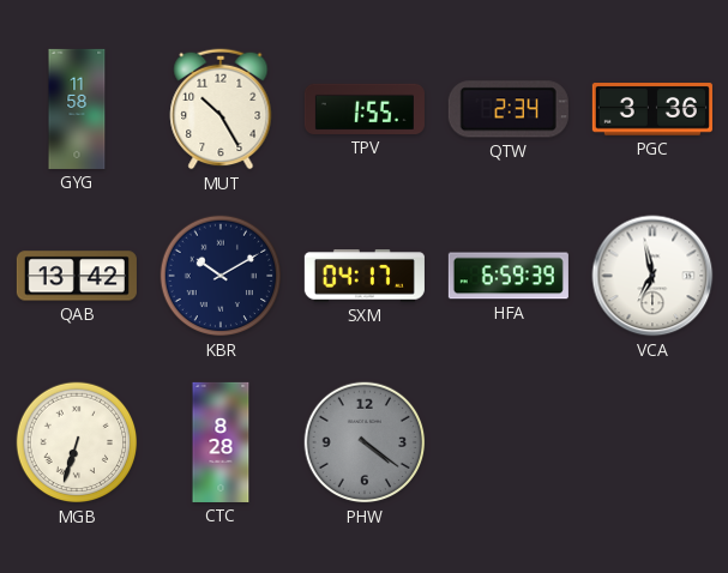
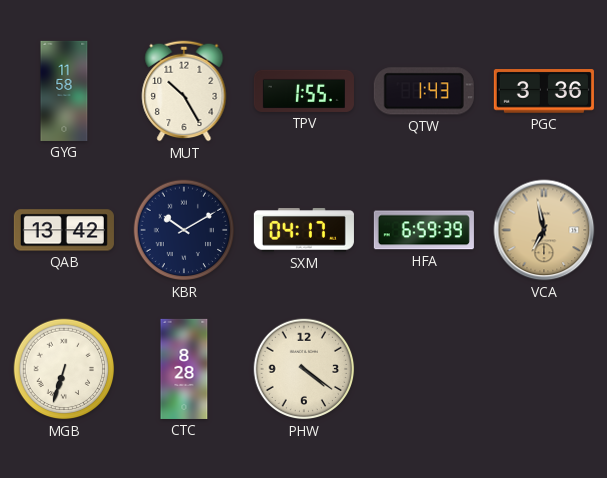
QTW: 2:34 -> 1:43
VCA dial: white -> champagne
PHW dial: grey -> cream
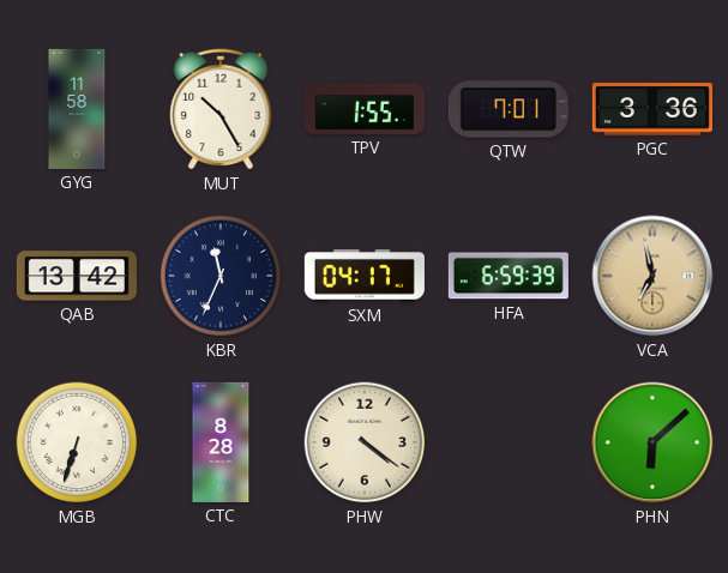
QTW: 1:43 -> 7:01
KBR: 10:10 -> 11:34
PHN: none -> 6:08
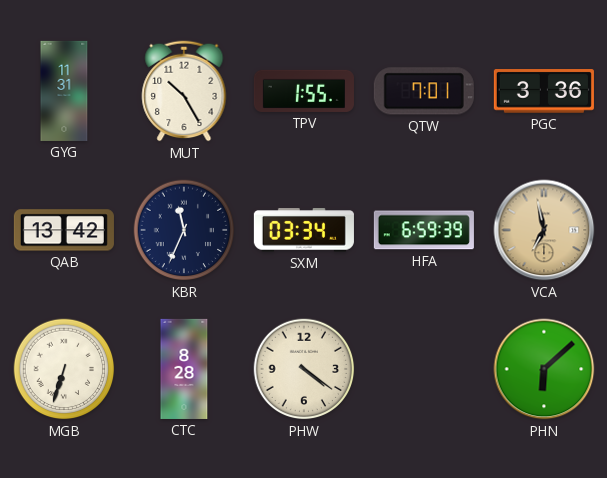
GYG: 11:58 -> 11:31
SXM: 04:17 -> 03:34
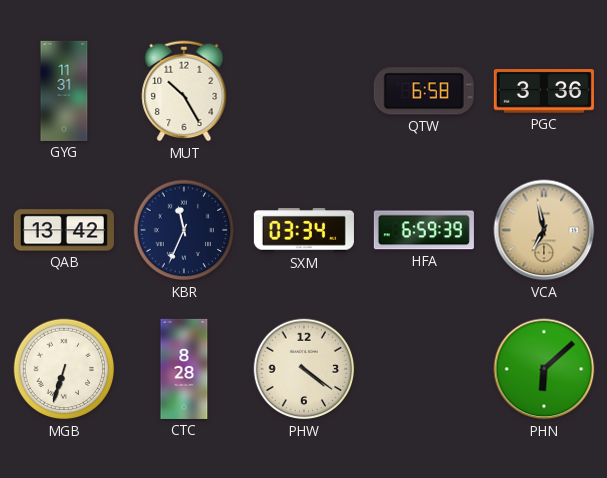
TPV: 1:55 -> none
QTW: 7:01 -> 6:58
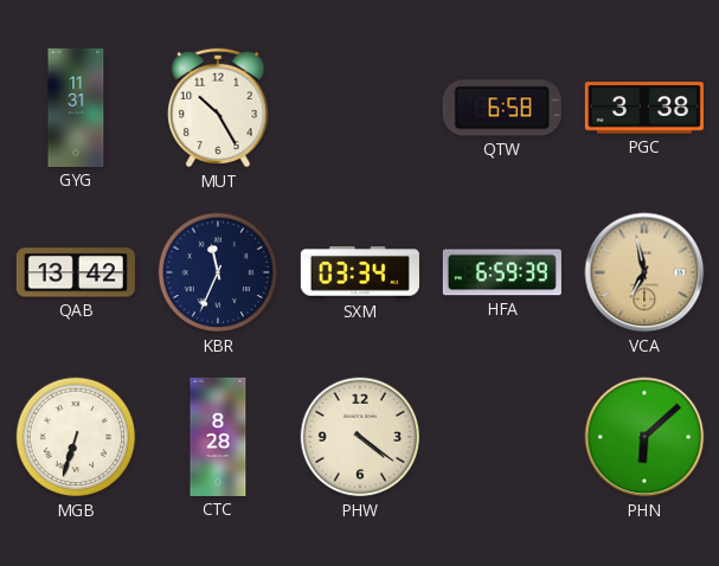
PGC: 3:36 -> 3:38
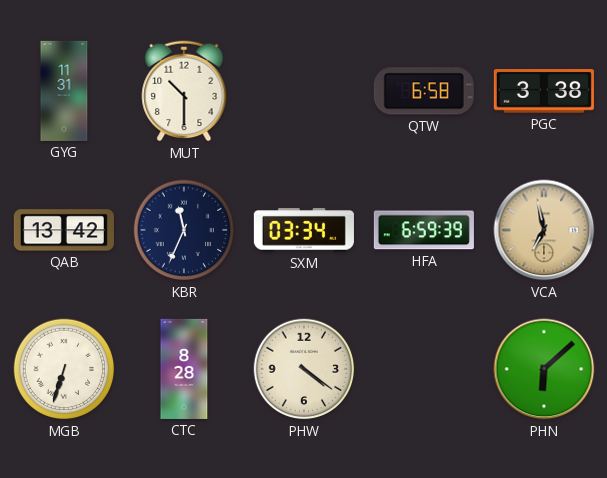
MUT: 10:25 -> 10:30
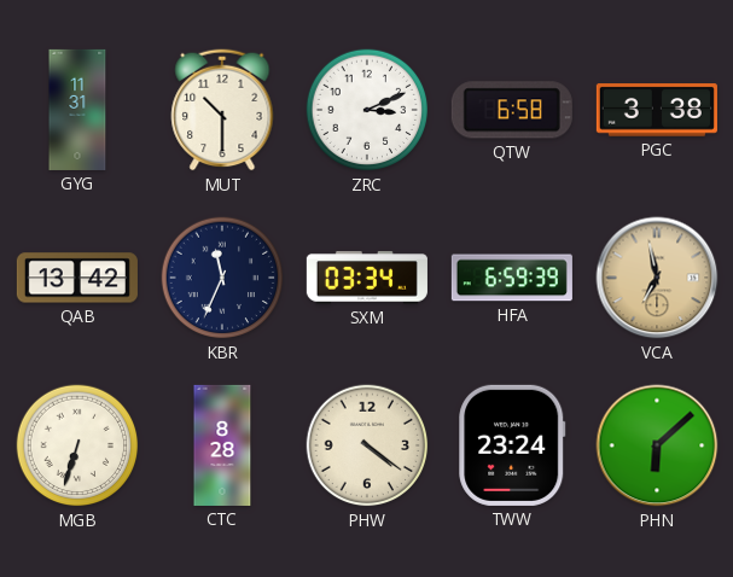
ZRC: none -> 3:11
TWW: none -> 23:24
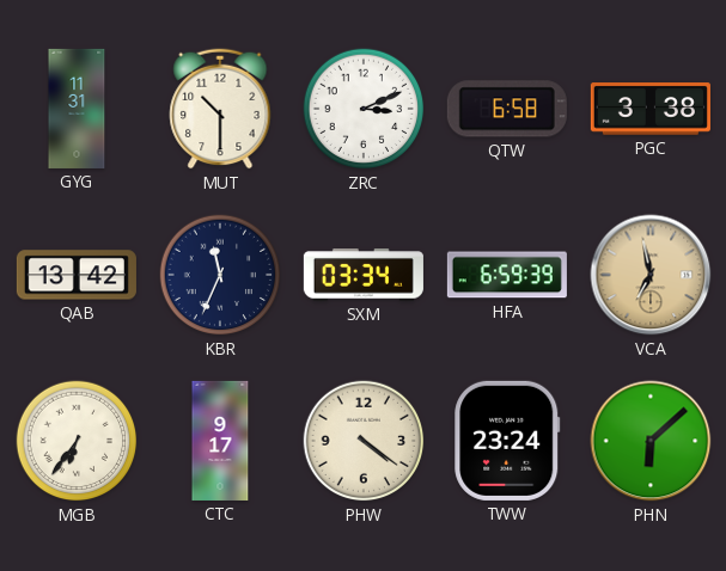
MGB: 6:33 -> 6:36
CTC: 8:28 -> 9:17
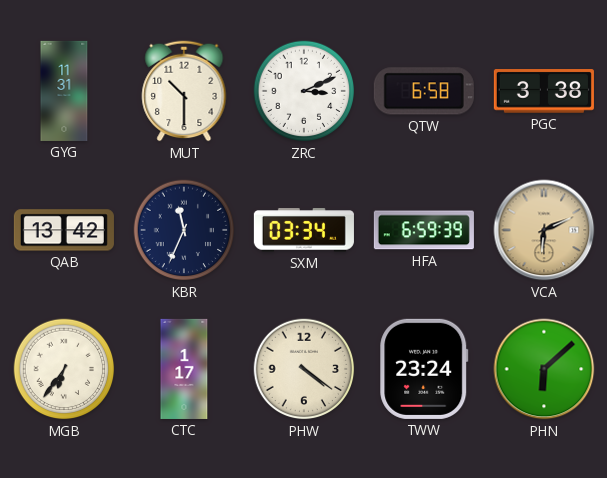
VCA: 6:58 -> 6:11
CTC: 9:17 -> 1:17
